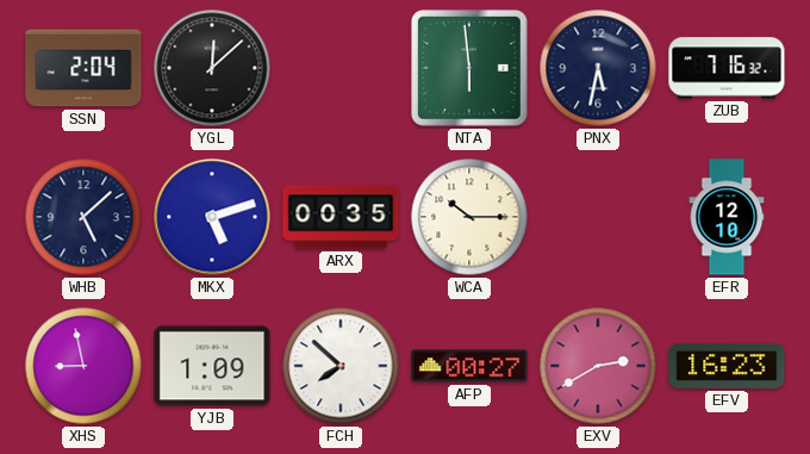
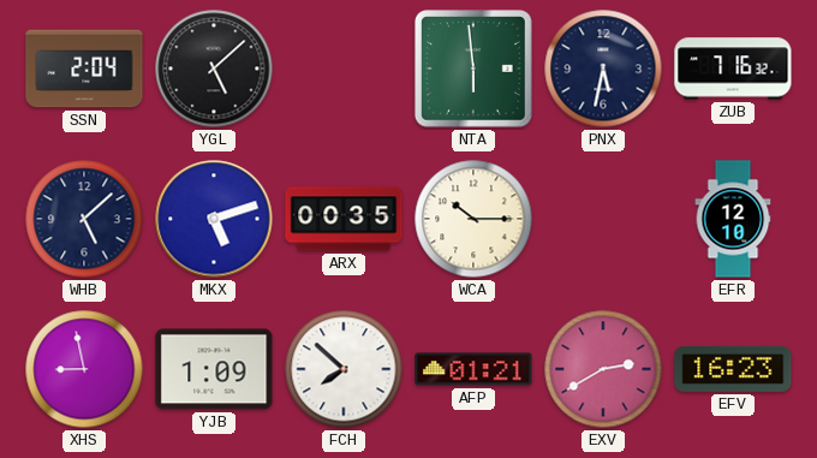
YGL: 12:08 -> 5:08
AFP: 00:27 -> 01:21
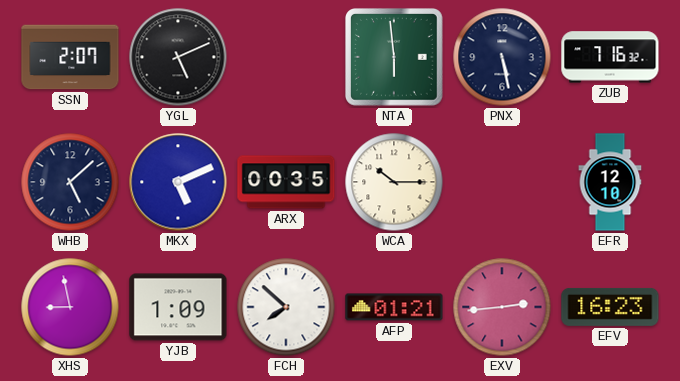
SSN: 2:04 -> 2:07
YGL: 5:08 -> 5:11
PNX: 5:32 -> 5:28
MKX: 5:12 -> 5:11
EXV: 2:40 -> 2:44
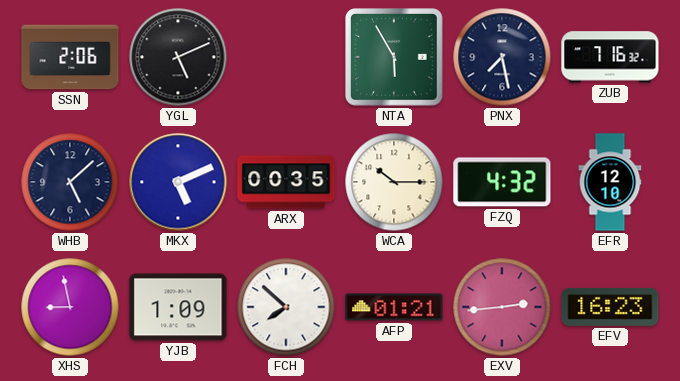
SSN: 2:07 -> 2:06
NTA: 5:59 -> 5:55
PNX: 5:28 -> 7:28
FZQ: none -> 4:32
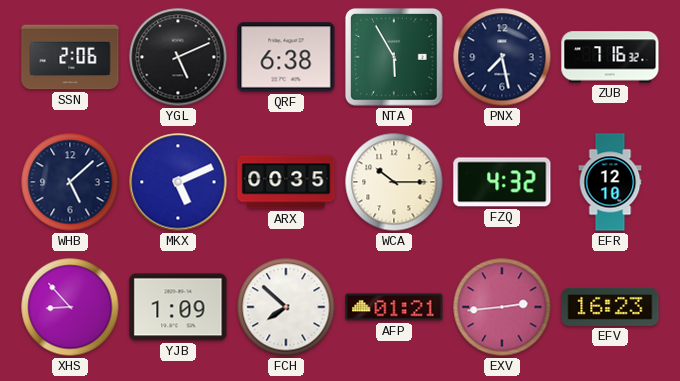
QRF: none -> 6:38
XHS: 8:58 -> 8:53
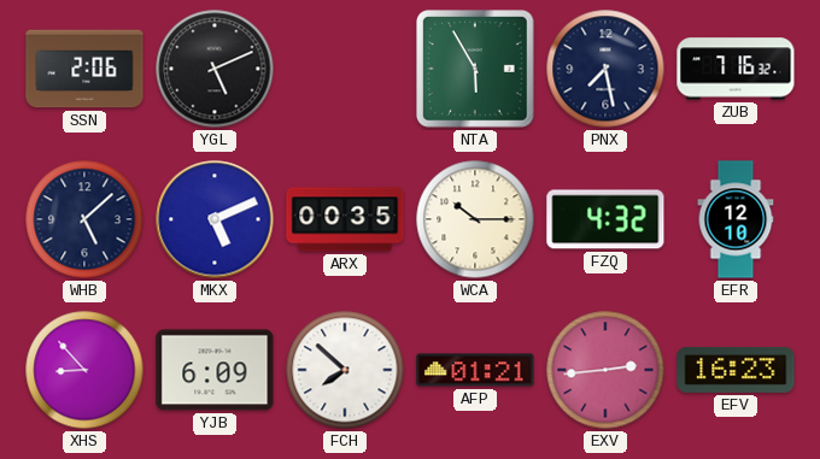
QRF: 6:38 -> none
YJB: 1:09 -> 6:09
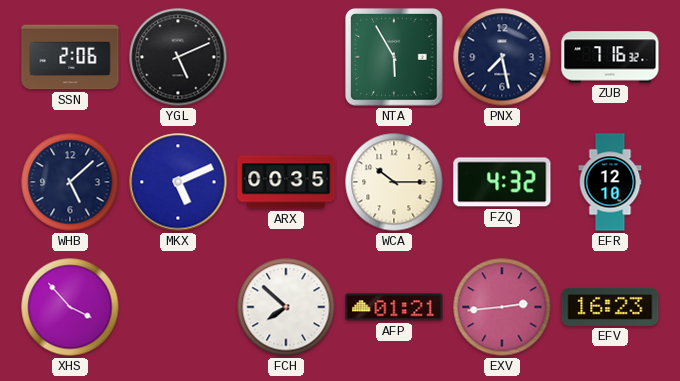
XHS: 8:53 -> 3:53
YJB: 6:09 -> none
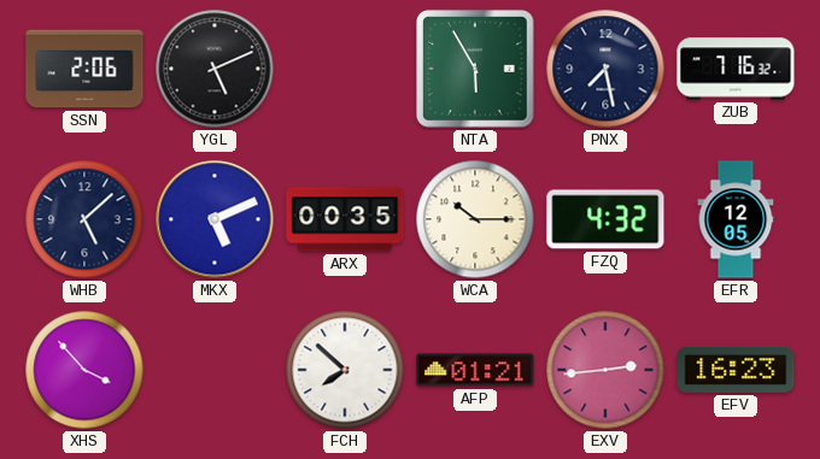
EFR: 12:10 -> 12:05
